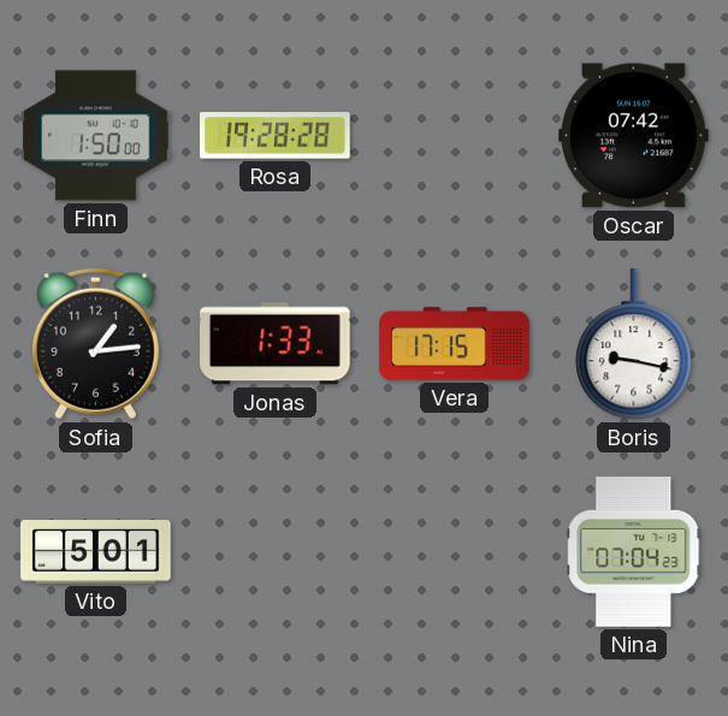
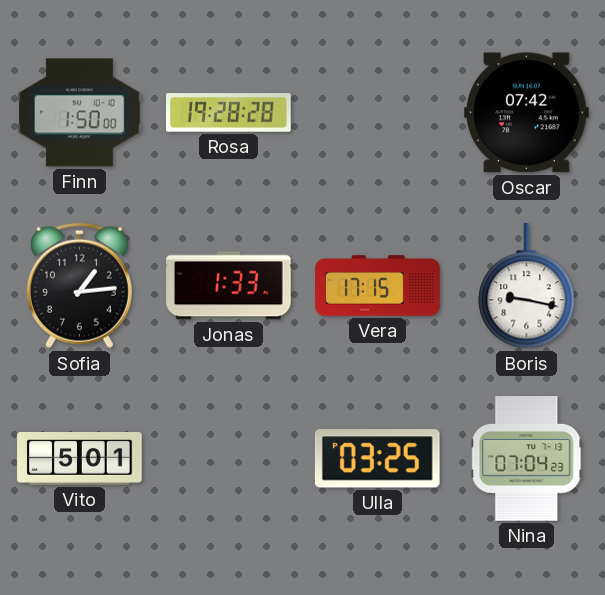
Ulla: none -> 03:25
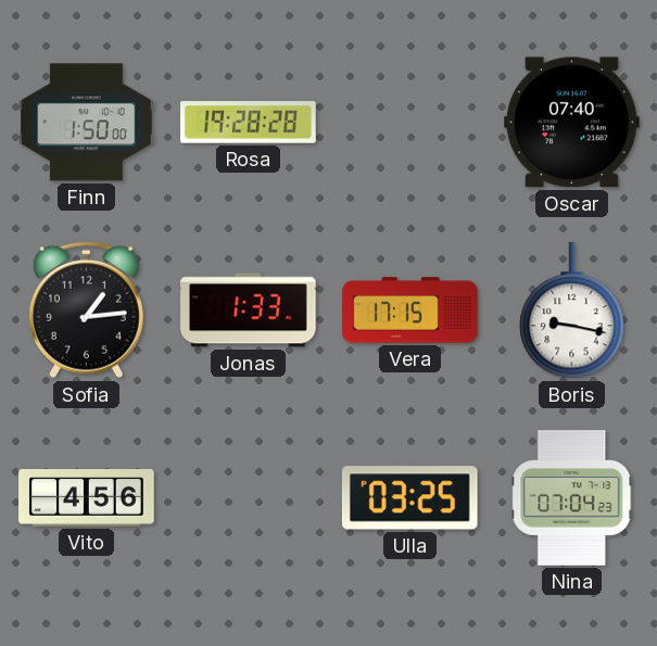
Oscar: 07:42 -> 07:40
Vito: 5:01 -> 4:56
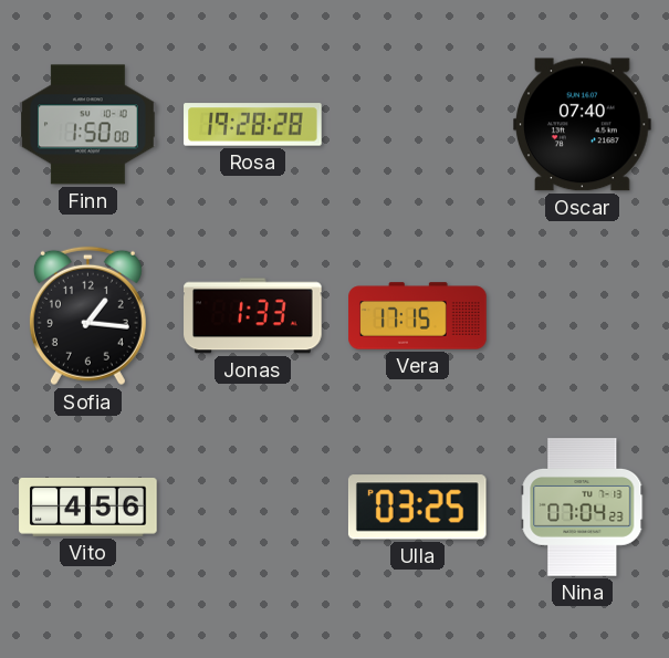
Sofia: 1:14 -> 1:16
Boris: 9:17 -> none
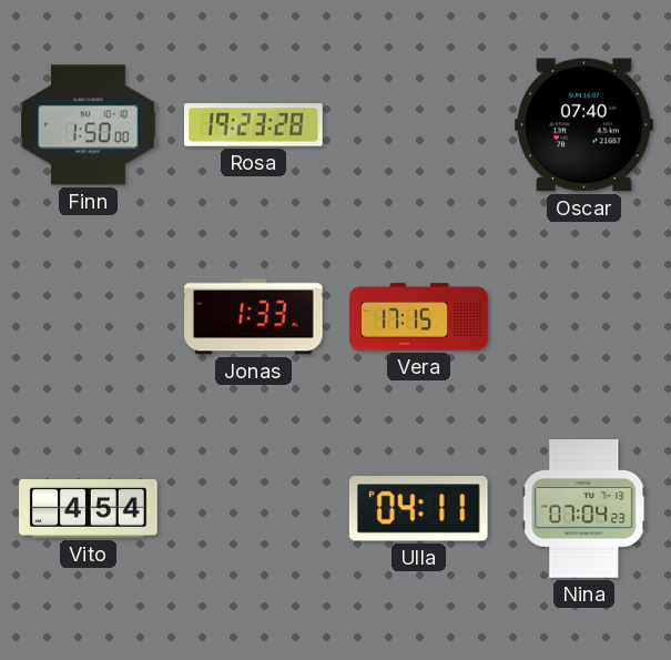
Rosa: 19:28 -> 19:23
Sofia: 1:16 -> none
Vito: 4:56 -> 4:54
Ulla: 03:25 -> 04:11
